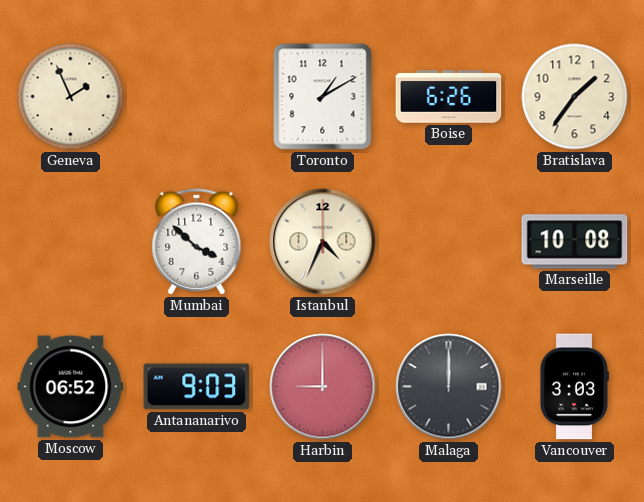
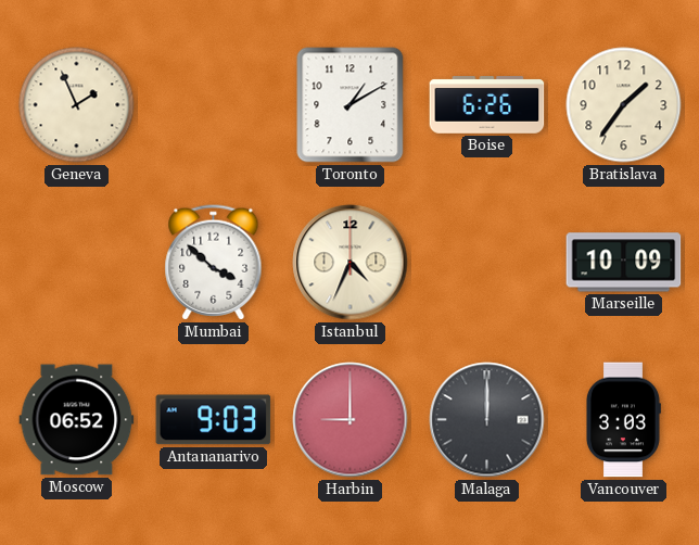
Marseille: 10:08 -> 10:09
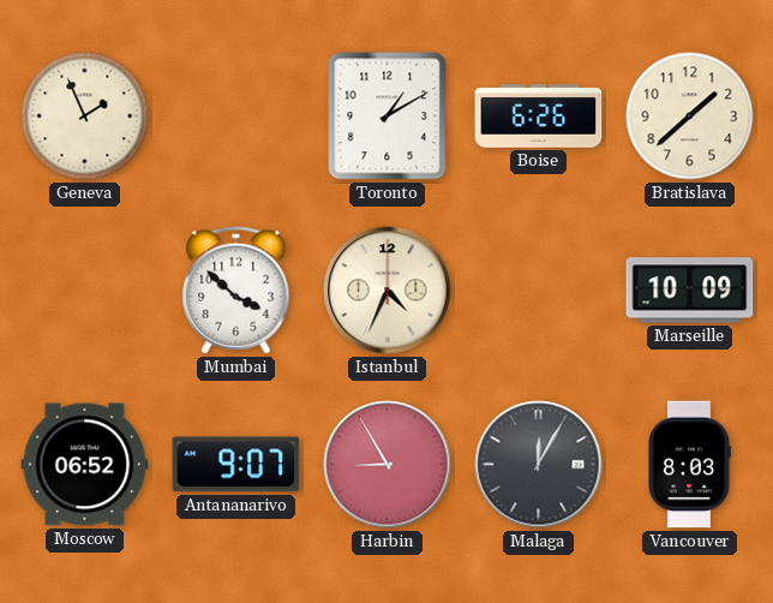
Bratislava: 1:36 -> 1:38
Antananarivo: 9:03 -> 9:07
Harbin: 9:00 -> 8:55
Malaga: 12:00 -> 12:05
Vancouver: 3:03 -> 8:03
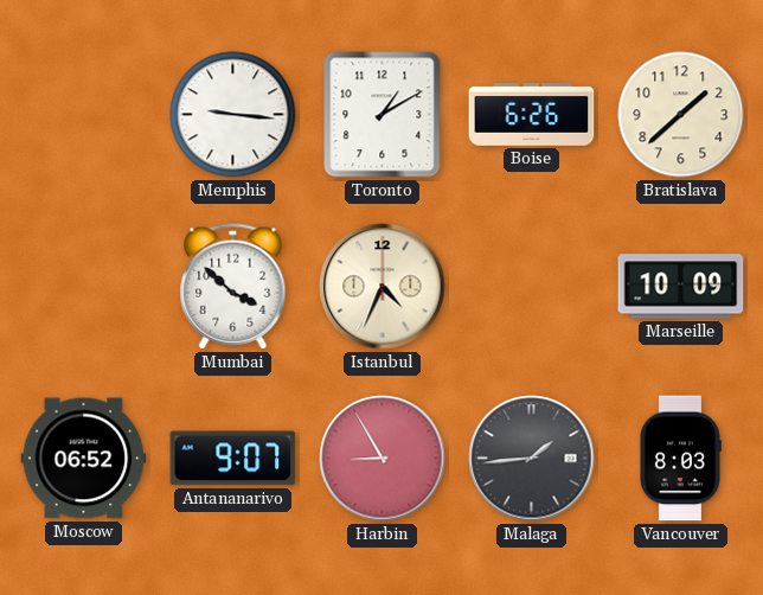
Geneva: 1:56 -> none
Memphis: none -> 9:16
Malaga: 12:05 -> 1:44
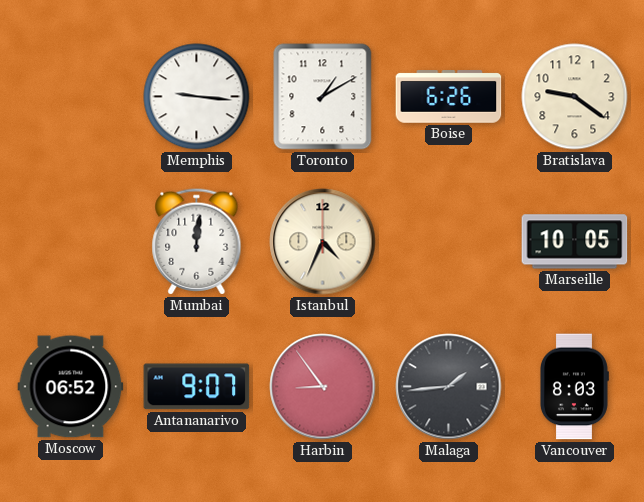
Bratislava: 1:38 -> 9:21
Mumbai: 3:52 -> 12:01
Marseille: 10:09 -> 10:05
Harbin: 8:55 -> 8:54
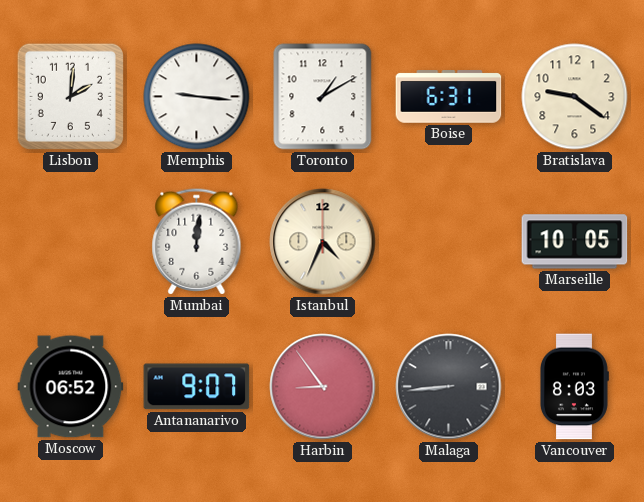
Lisbon: none -> 2:01
Boise: 6:26 -> 6:31
Malaga: 1:44 -> 8:44
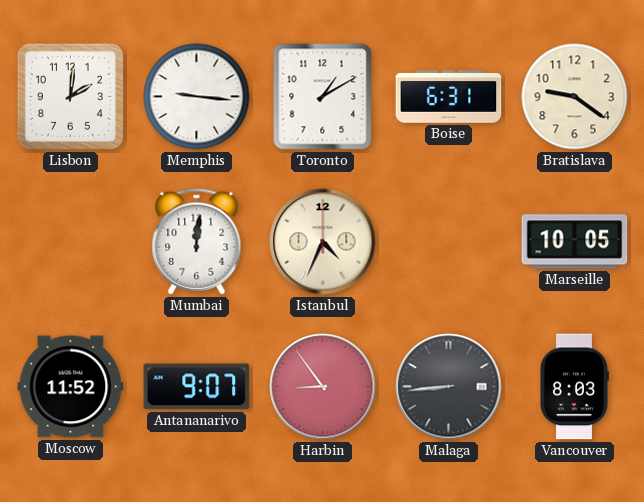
Moscow: 06:52 -> 11:52
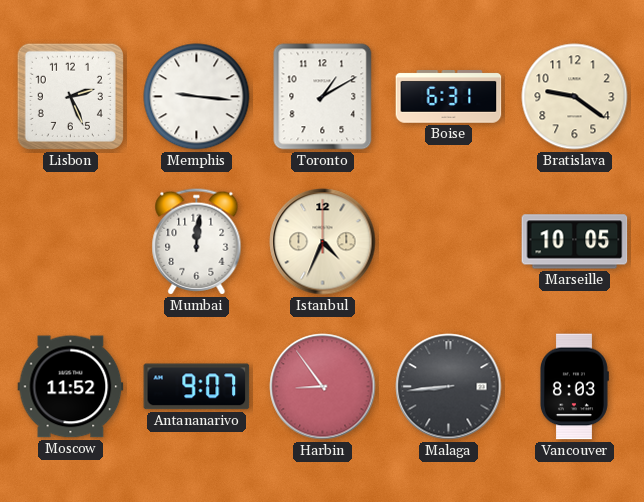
Lisbon: 2:01 -> 2:26
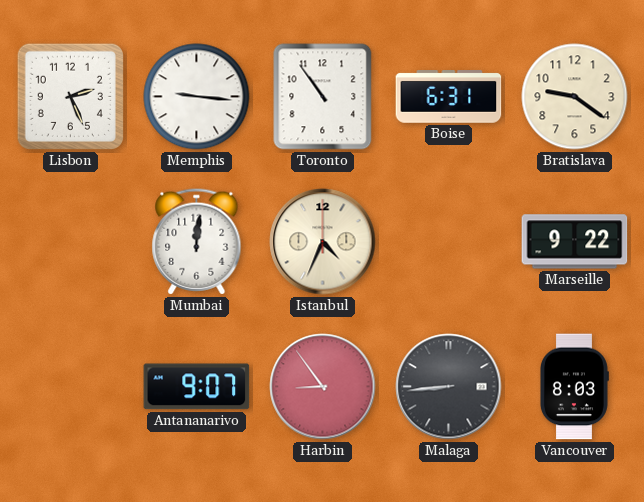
Toronto: 1:10 -> 10:54
Marseille: 10:05 -> 9:22
Moscow: 11:52 -> none
